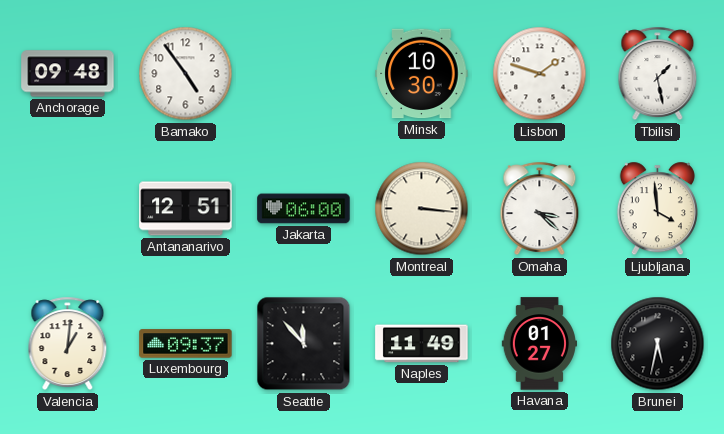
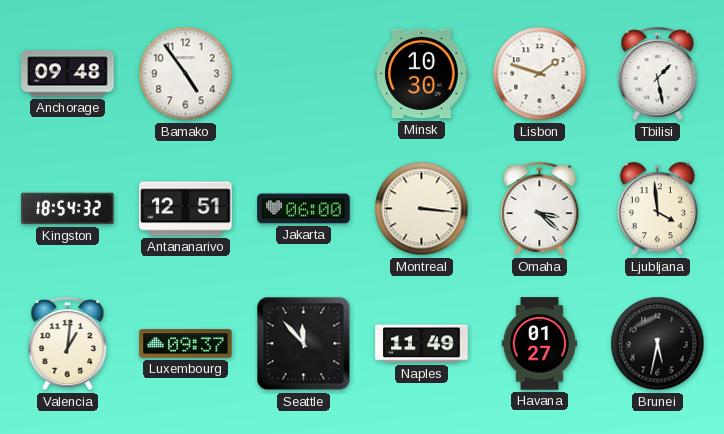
Kingston: none -> 18:54
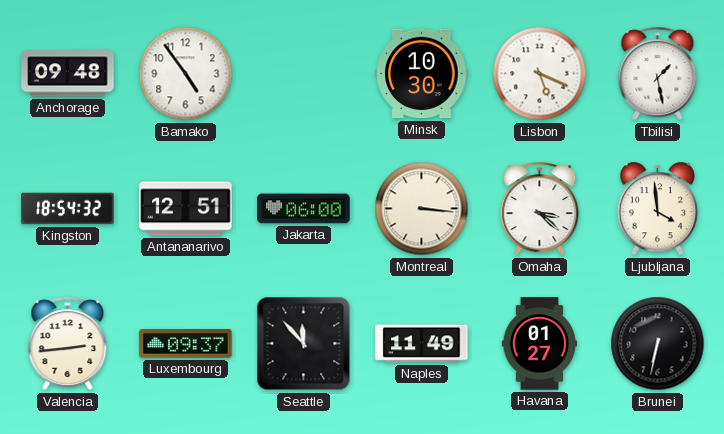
Lisbon: 1:48 -> 5:19
Valencia: 1:01 -> 2:44
Brunei: 5:32 -> 6:32
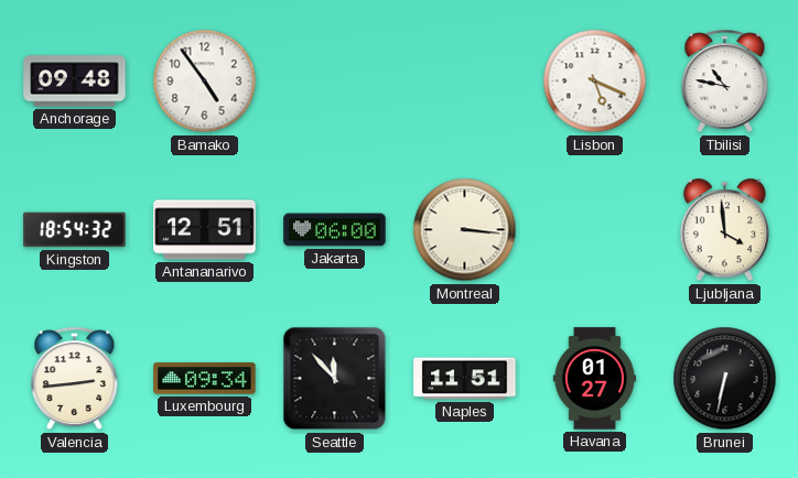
Minsk: 10:30 -> none
Tbilisi: 1:28 -> 10:47
Omaha: 3:22 -> none
Luxembourg: 09:37 -> 09:34
Naples: 11:49 -> 11:51
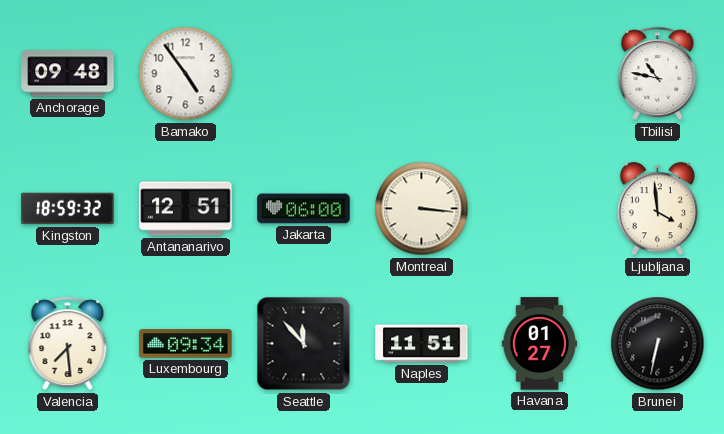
Lisbon: 5:19 -> none
Kingston: 18:54 -> 18:59
Valencia: 2:44 -> 7:29
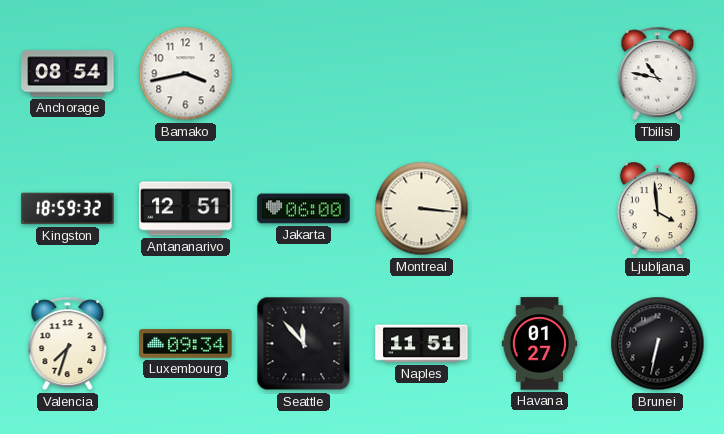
Anchorage: 09:48 -> 08:54
Bamako: 4:54 -> 3:43
Valencia: 7:29 -> 7:33
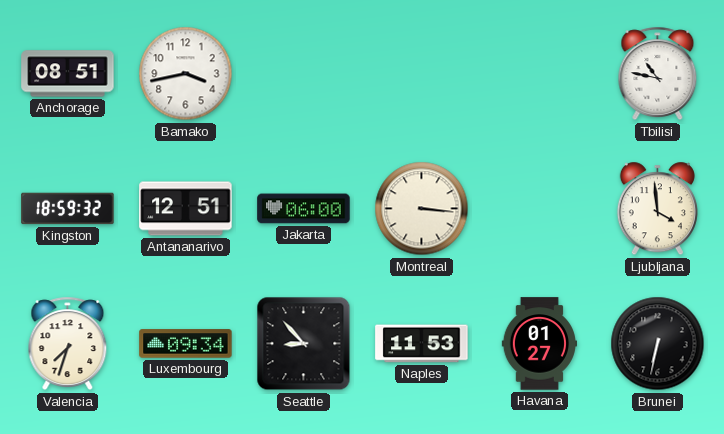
Anchorage: 08:54 -> 08:51
Seattle: 11:53 -> 8:53
Naples: 11:51 -> 11:53
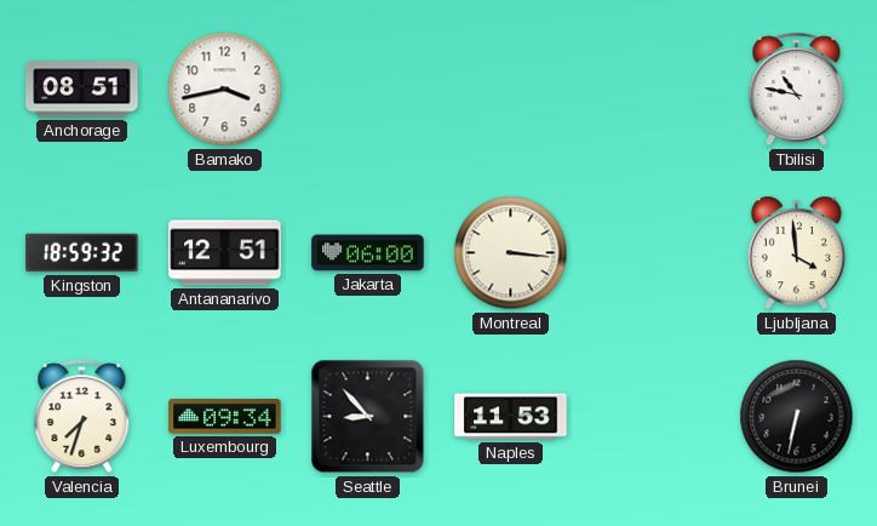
Havana: 01:27 -> none
